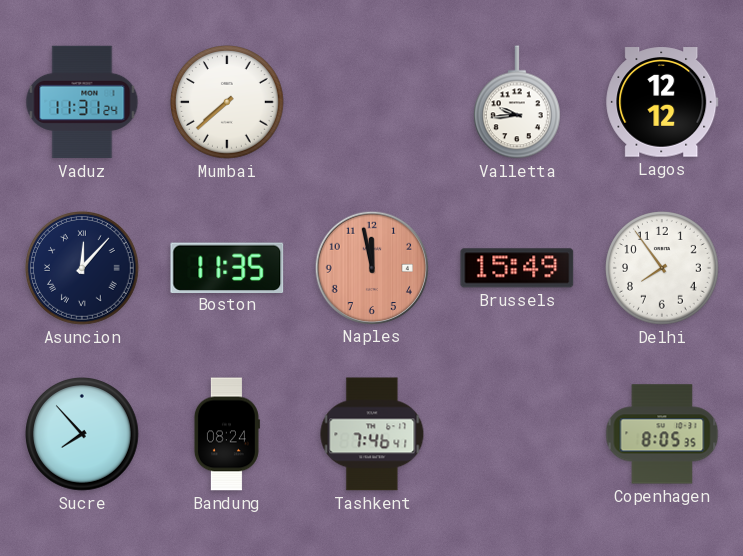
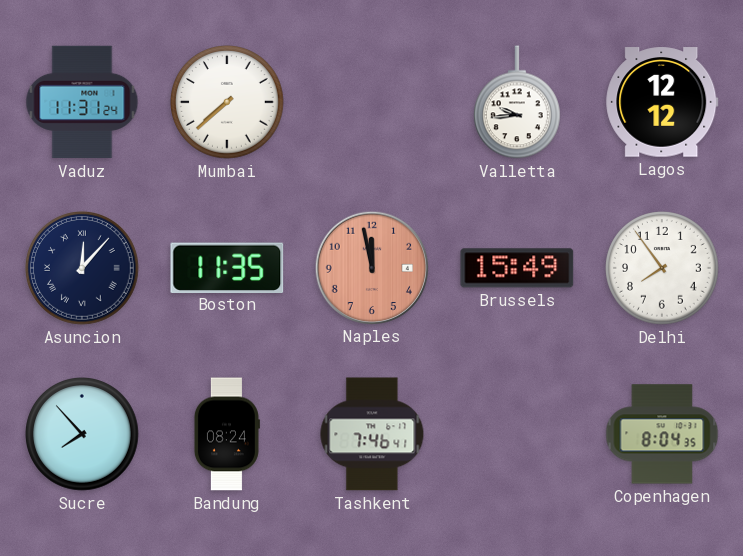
Copenhagen: 8:05 -> 8:04
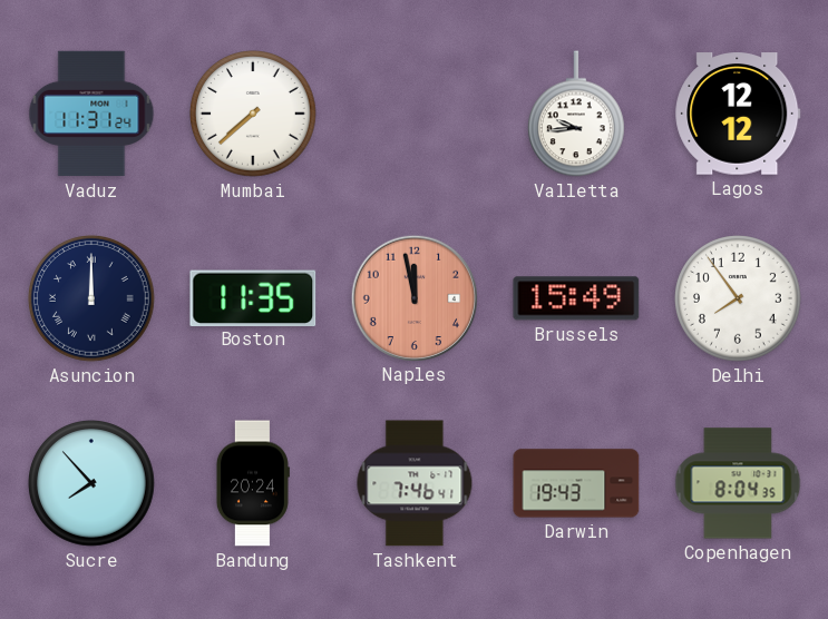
Asuncion: 12:07 -> 12:00
Bandung: 08:24 -> 20:24
Darwin: none -> 19:43
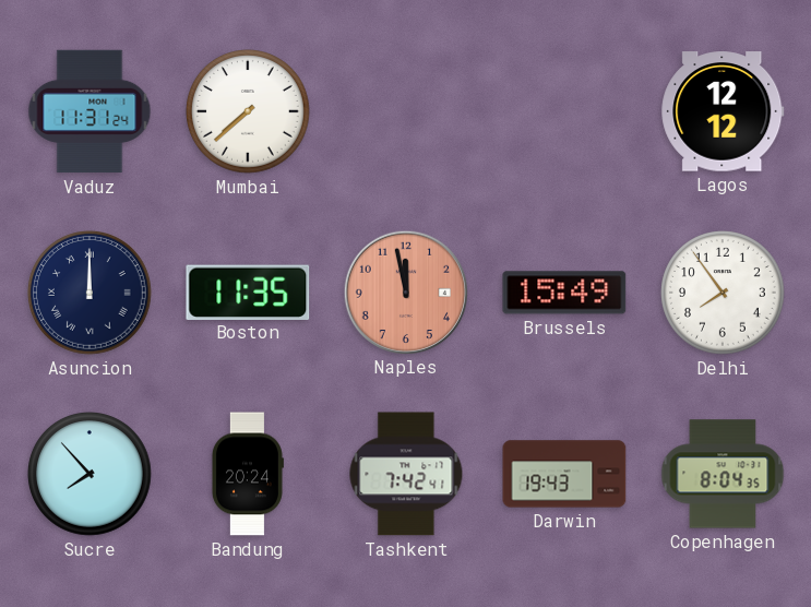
Valletta: 9:44 -> none
Tashkent: 7:46 -> 7:42
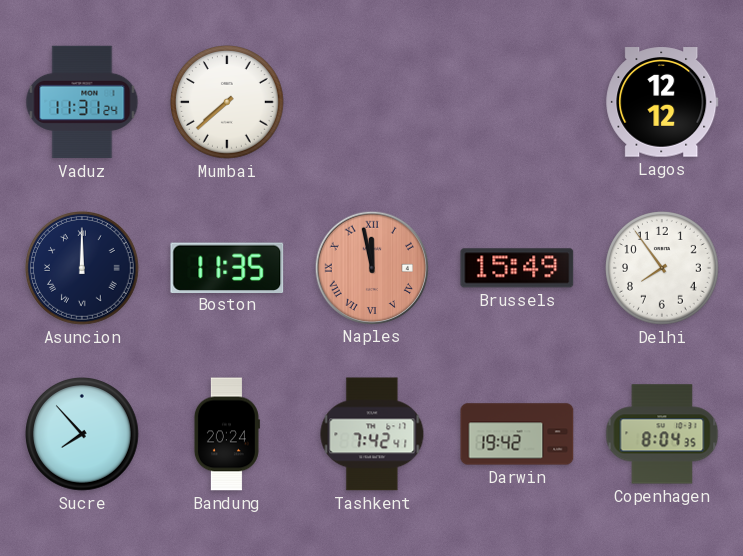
Naples numerals: Arabic -> Roman
Darwin: 19:43 -> 19:42
